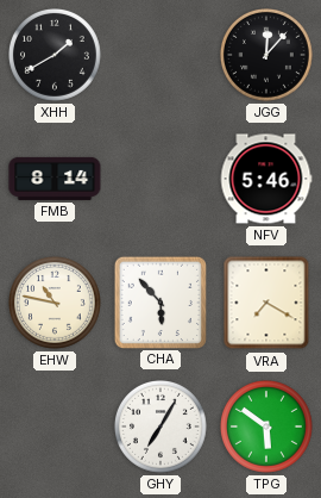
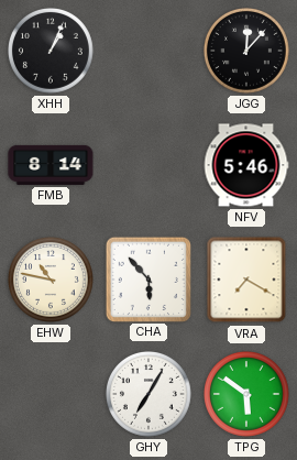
XHH: 1:40 -> 1:04
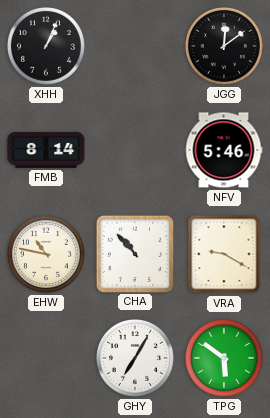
JGG: 12:07 -> 12:09
CHA: 5:53 -> 10:53
VRA: 7:20 -> 9:20
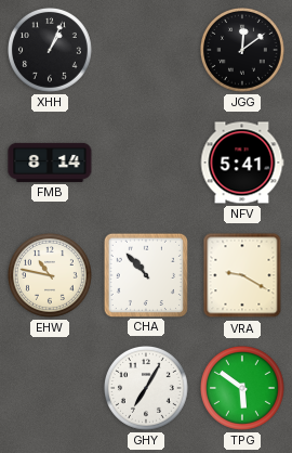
NFV: 5:46 -> 5:41
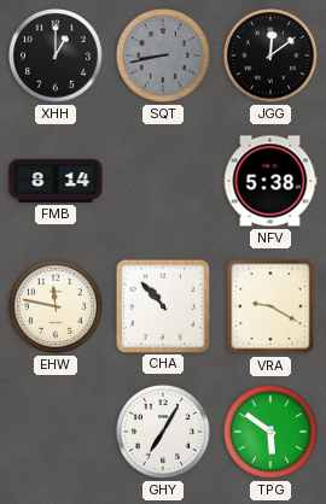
XHH: 1:04 -> 1:00
SQT: none -> 8:43
NFV: 5:41 -> 5:38
EHW: 10:47 -> 11:47
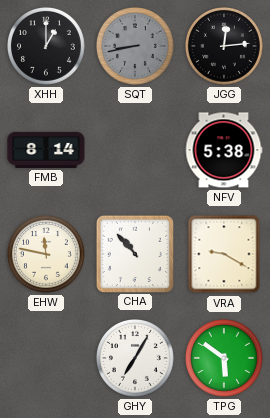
JGG: 12:09 -> 12:14
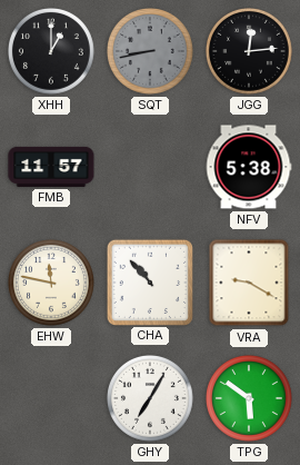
FMB: 8:14 -> 11:57
